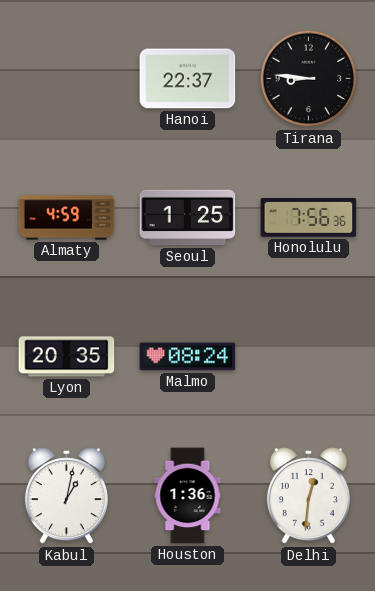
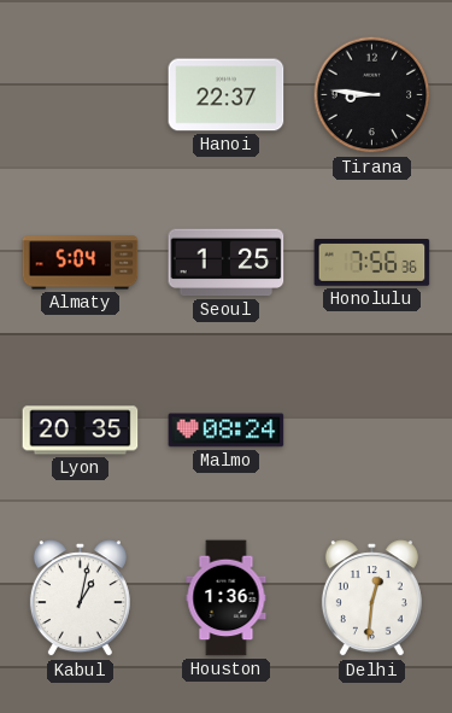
Almaty: 4:59 -> 5:04
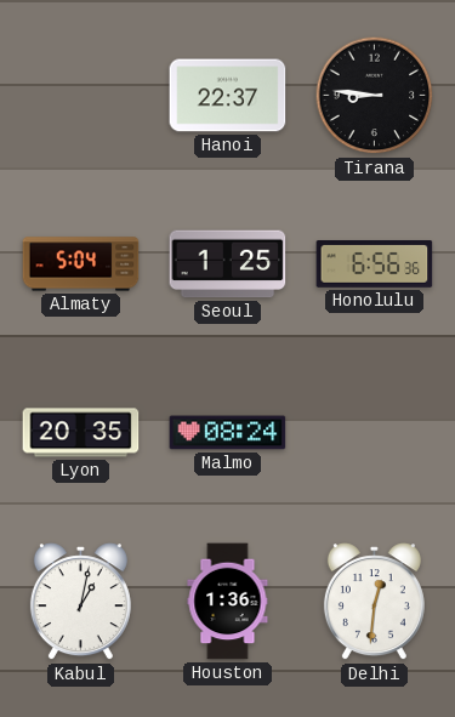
Honolulu: 7:56 -> 6:56
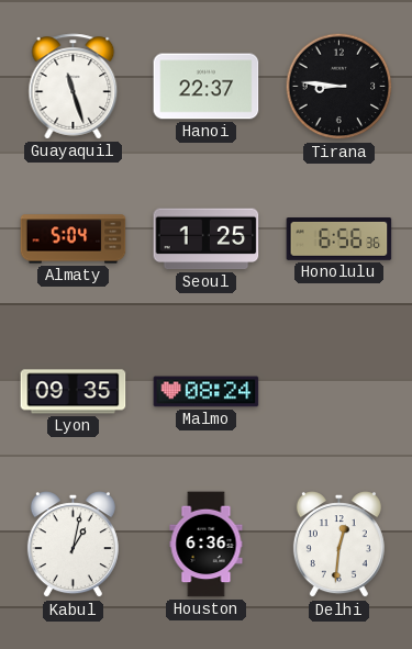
Guayaquil: none -> 11:27
Lyon: 20:35 -> 09:35
Houston: 1:36 -> 6:36
